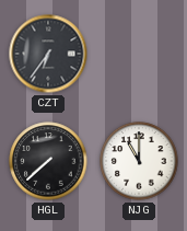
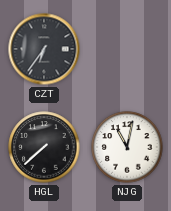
NJG: 11:00 -> 11:02
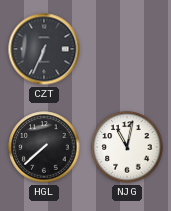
CZT: 6:36 -> 6:34
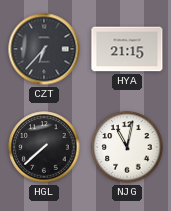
CZT: 6:34 -> 6:37
HYA: none -> 21:15
